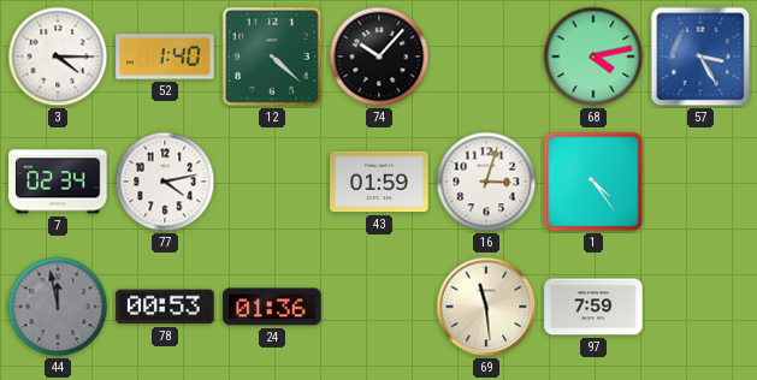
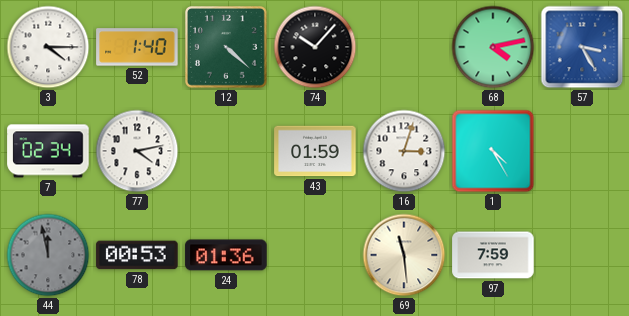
1: 4:24 -> 4:25
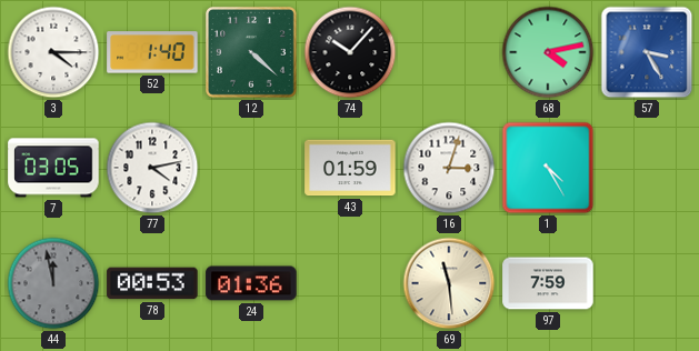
7: 02:34 -> 03:05
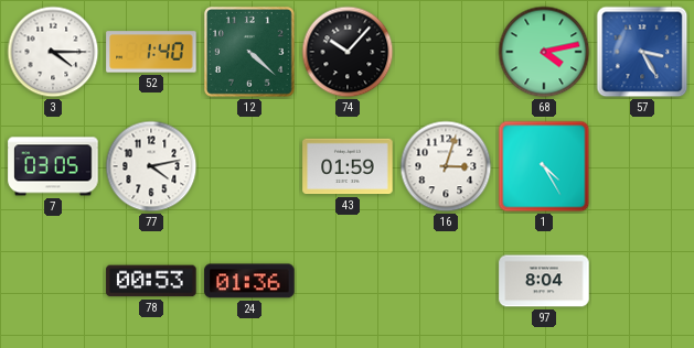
44: 11:58 -> none
69: 11:29 -> none
97: 7:59 -> 8:04
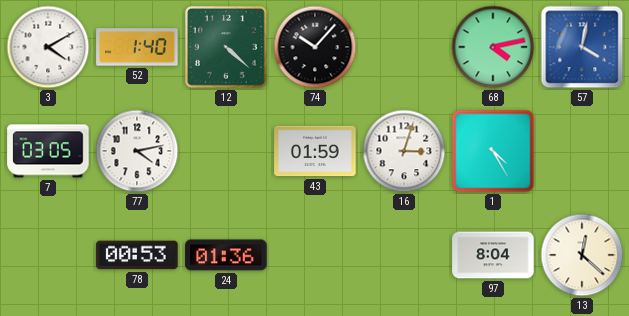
3: 4:15 -> 4:10
57: 3:25 -> 4:02
13: none -> 12:22
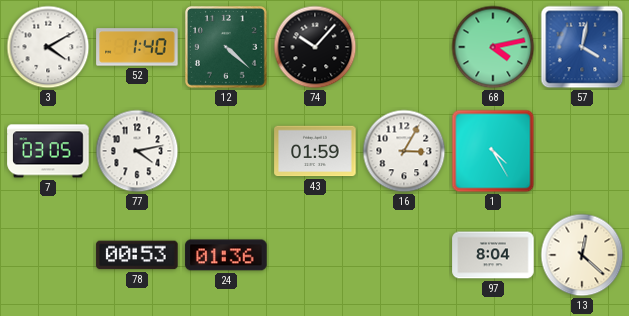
16: 3:03 -> 3:05
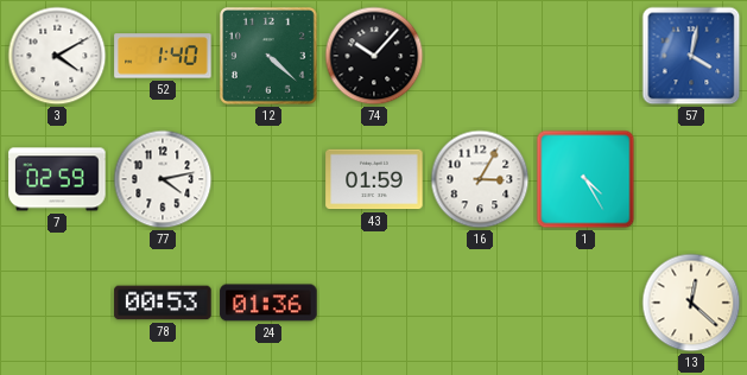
68: 4:13 -> none
7: 03:05 -> 02:59
97: 8:04 -> none
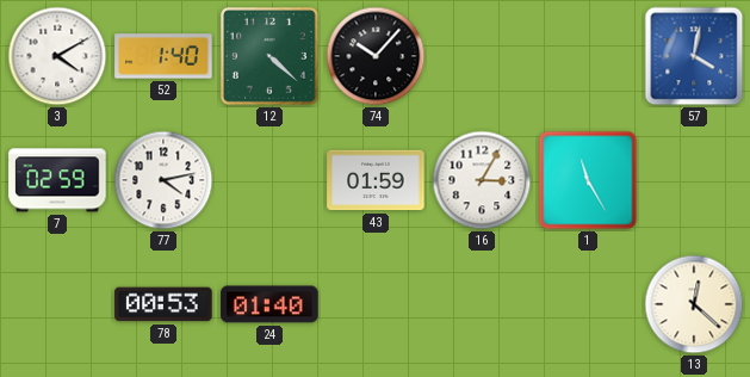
1: 4:25 -> 11:25
24: 01:36 -> 01:40
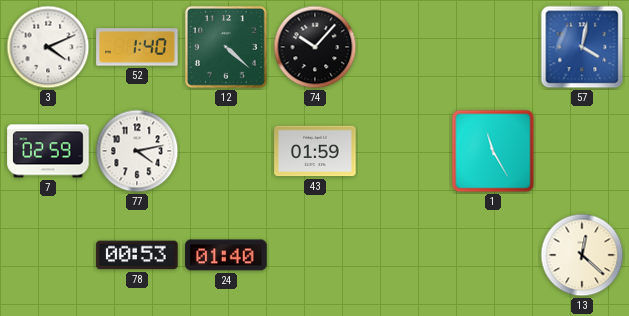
3: 4:10 -> 4:11
16: 3:05 -> none
